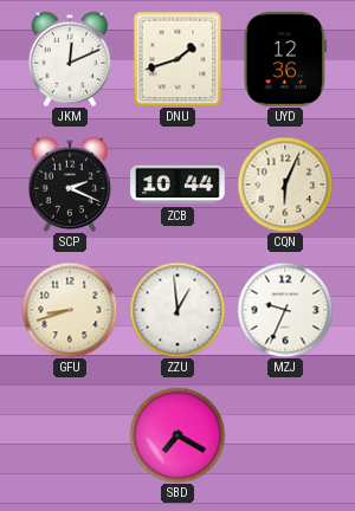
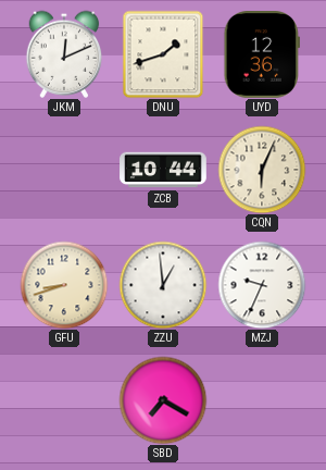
SCP: 2:19 -> none
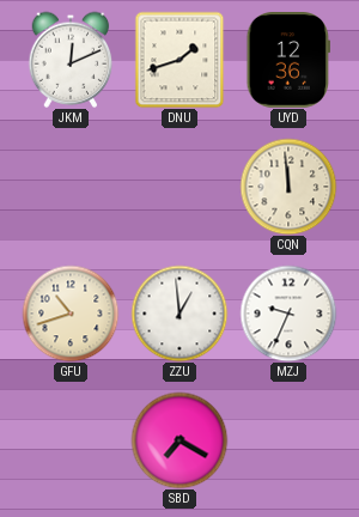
ZCB: 10:44 -> none
CQN: 6:04 -> 11:59
GFU: 8:42 -> 10:42
